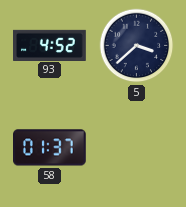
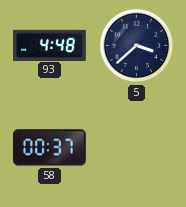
93: 4:52 -> 4:48
58: 01:37 -> 00:37
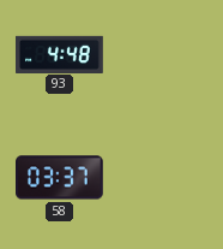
5: 3:38 -> none
58: 00:37 -> 03:37
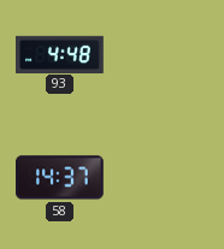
58: 03:37 -> 14:37
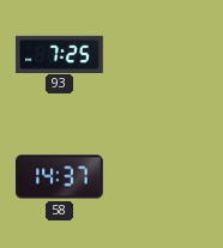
93: 4:48 -> 7:25
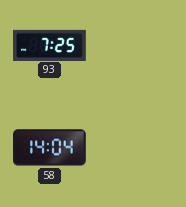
58: 14:37 -> 14:04
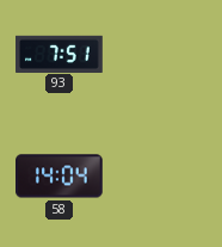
93: 7:25 -> 7:51
